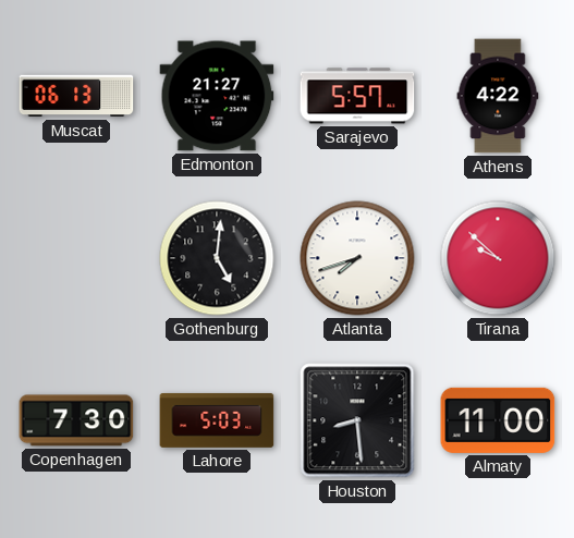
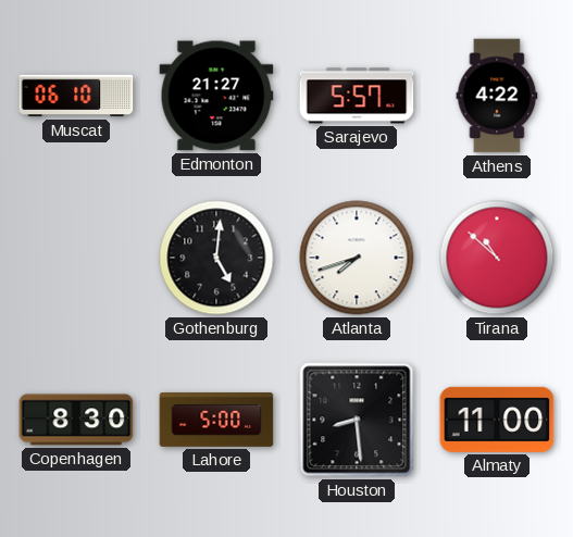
Muscat: 06:13 -> 06:10
Tirana: 9:52 -> 10:52
Copenhagen: 7:30 -> 8:30
Lahore: 5:03 -> 5:00
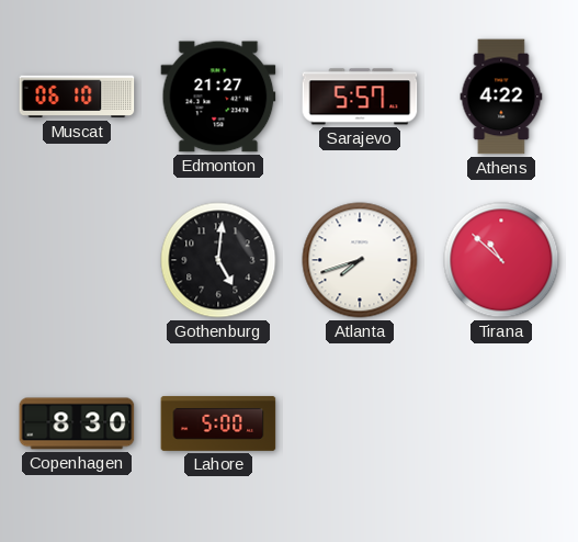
Houston: 8:29 -> none
Almaty: 11:00 -> none
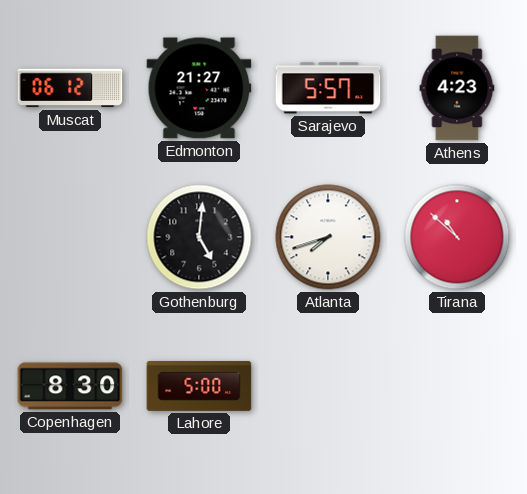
Muscat: 06:10 -> 06:12
Athens: 4:22 -> 4:23
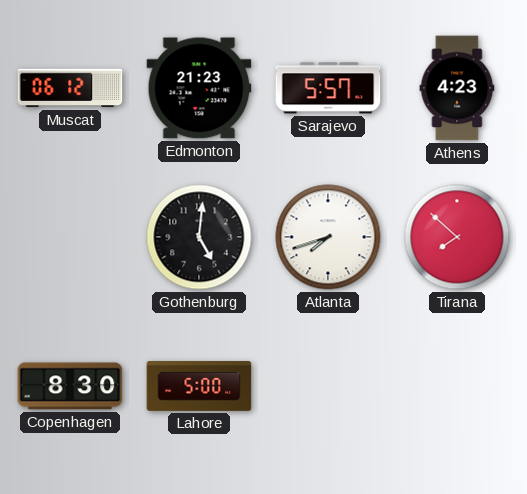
Edmonton: 21:27 -> 21:23
Tirana: 10:52 -> 7:52
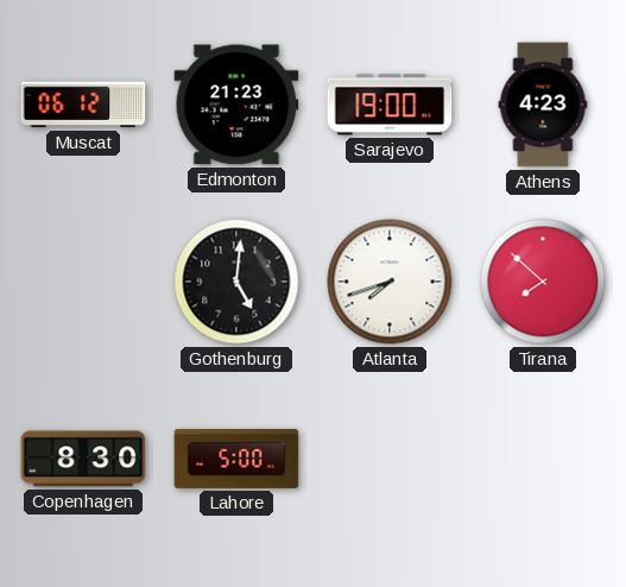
Sarajevo: 5:57 -> 19:00
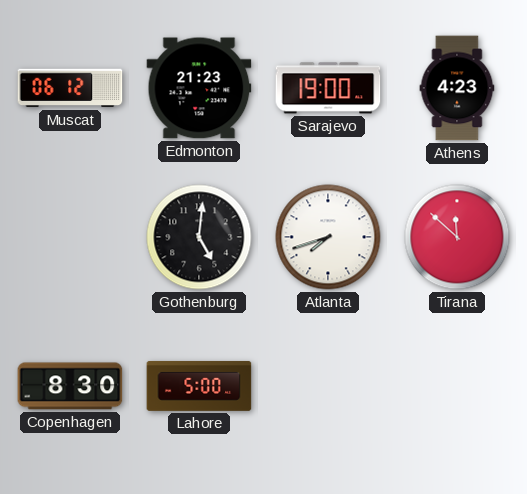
Tirana: 7:52 -> 11:52
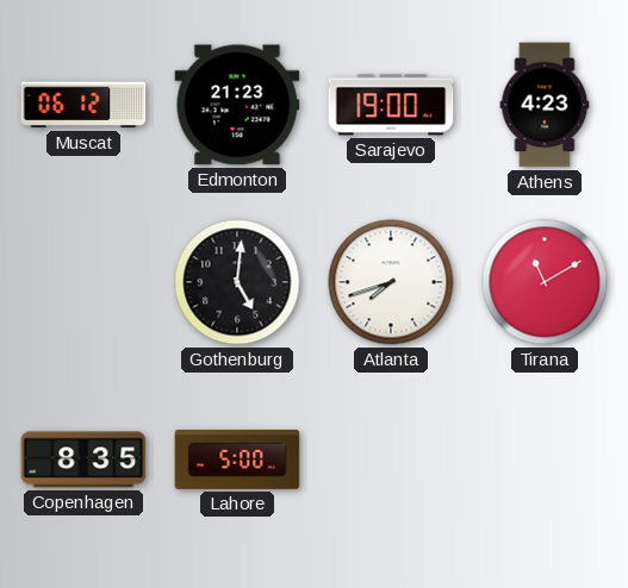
Tirana: 11:52 -> 11:10
Copenhagen: 8:30 -> 8:35
